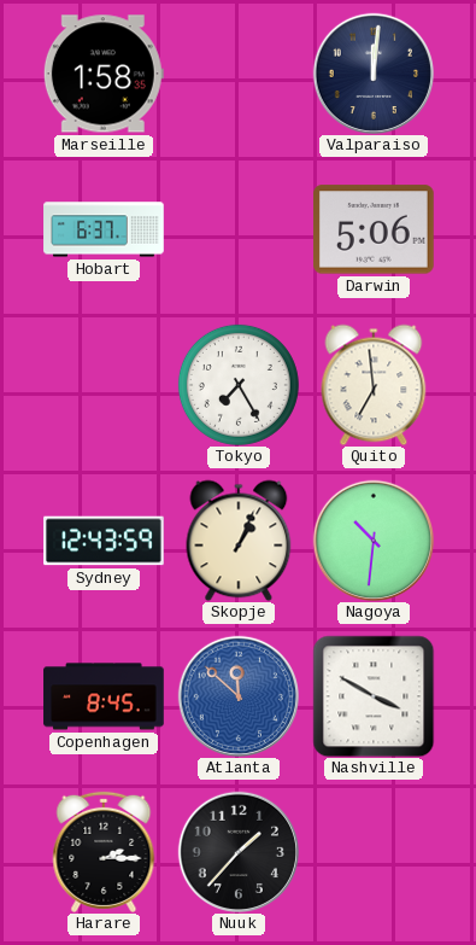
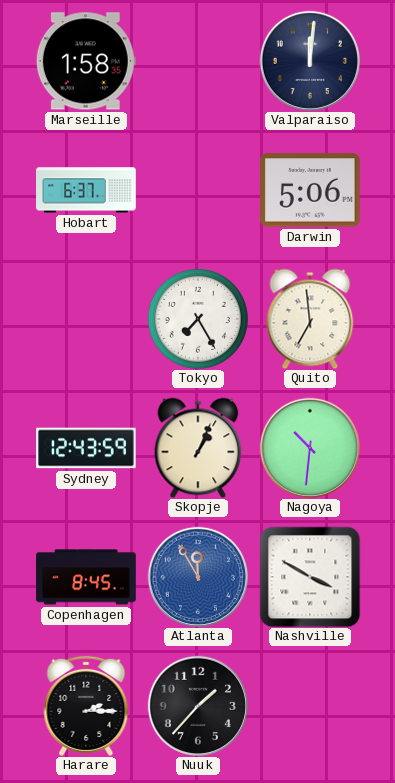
Atlanta: 11:52 -> 11:55
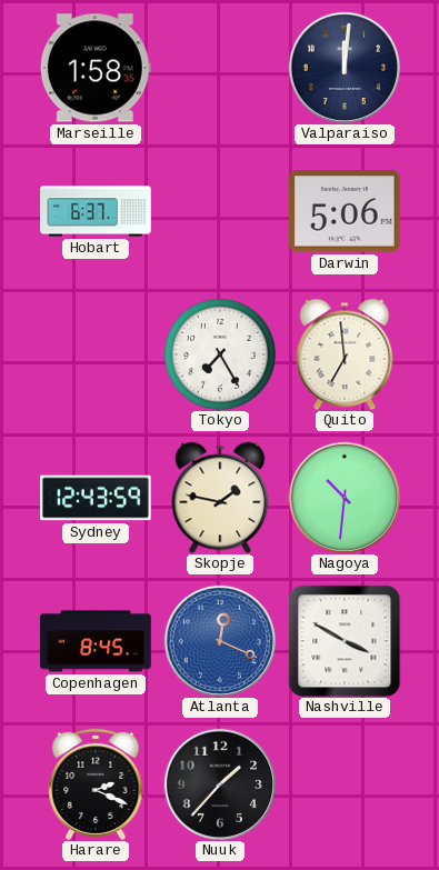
Skopje: 1:04 -> 1:47
Atlanta: 11:55 -> 12:19
Harare: 2:15 -> 2:19
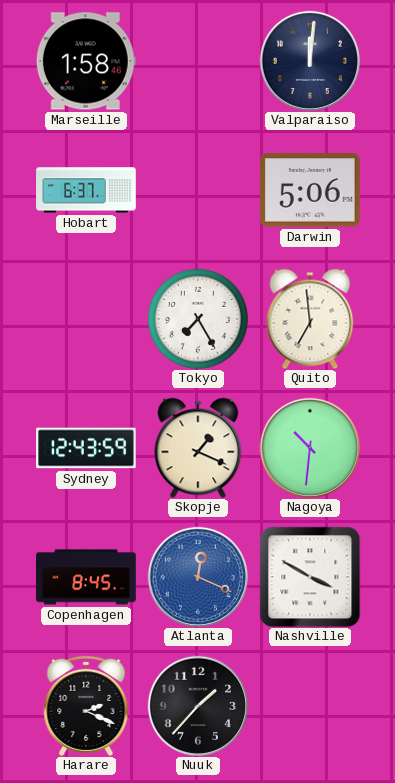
Marseille: 1:58:35 -> 1:58:46
Skopje: 1:47 -> 1:19
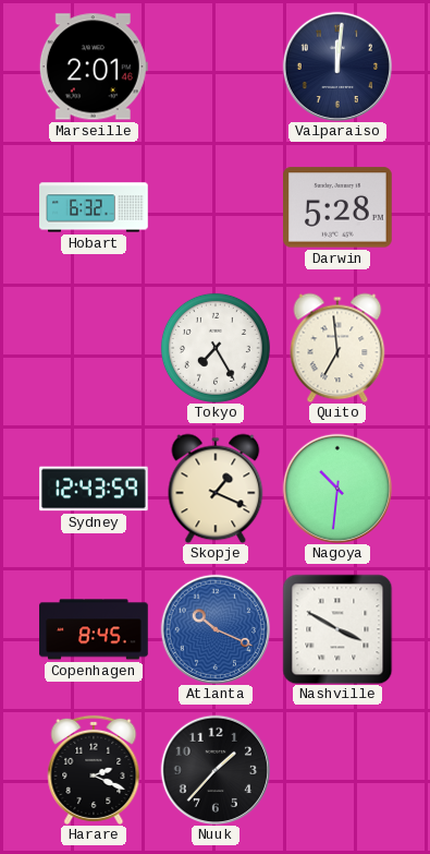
Marseille: 1:58 -> 2:01
Hobart: 6:37 -> 6:32
Darwin: 5:06 -> 5:28
Atlanta: 12:19 -> 10:19
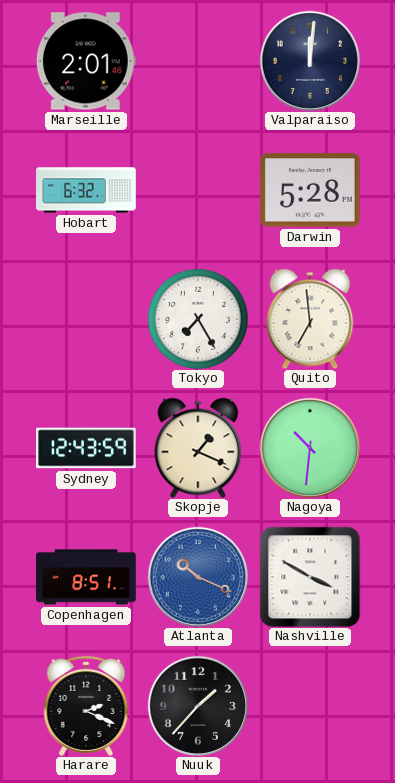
Copenhagen: 8:45 -> 8:51
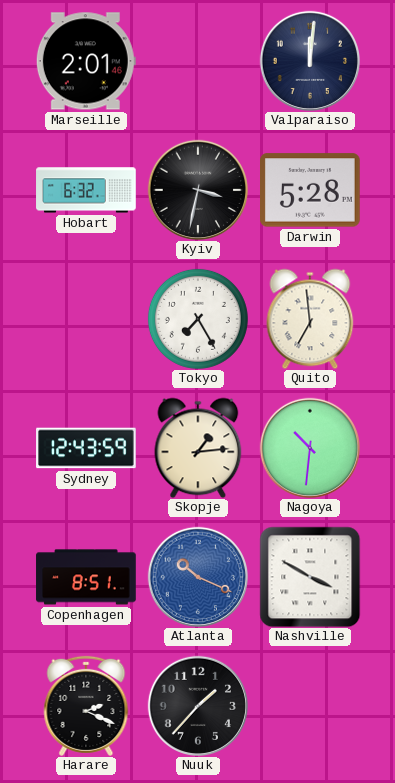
Kyiv: none -> 3:32
Skopje: 1:19 -> 1:14
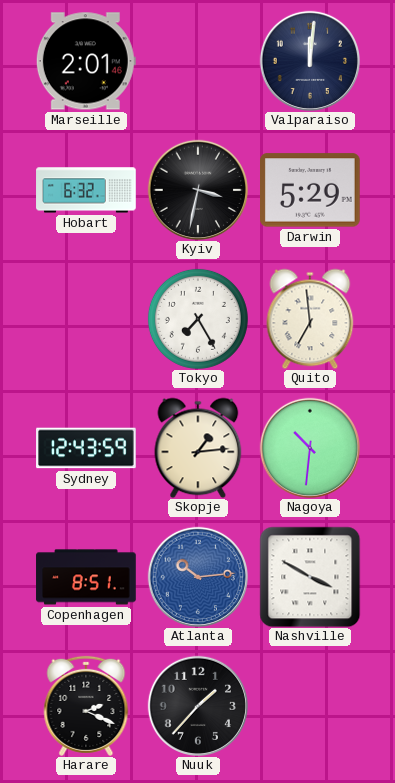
Darwin: 5:28 -> 5:29
Atlanta: 10:19 -> 10:14
